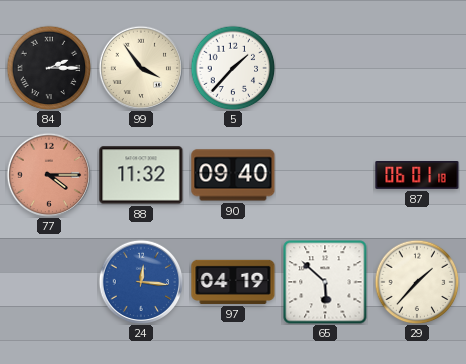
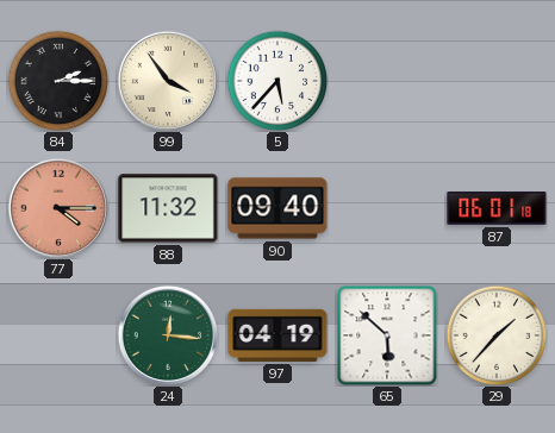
5: 1:37 -> 5:37
24 dial: blue -> green
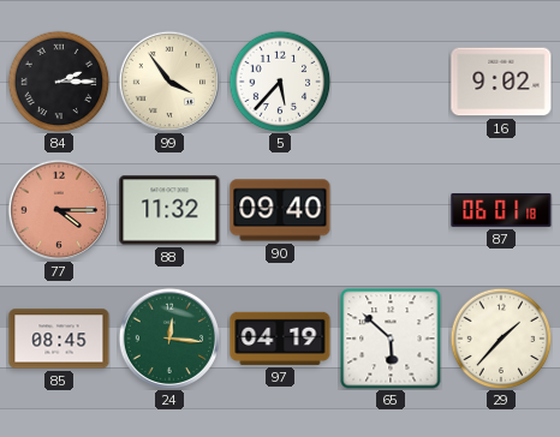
16: none -> 9:02
85: none -> 08:45
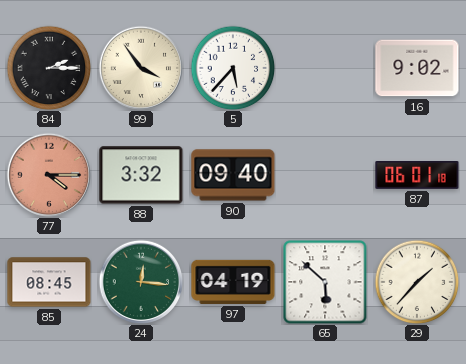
88: 11:32 -> 3:32
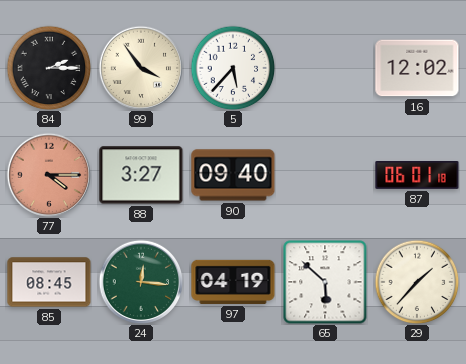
16: 9:02 -> 12:02
88: 3:32 -> 3:27
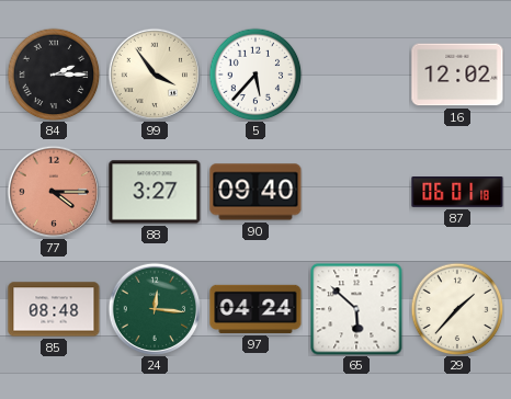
85: 08:45 -> 08:48
97: 04:19 -> 04:24
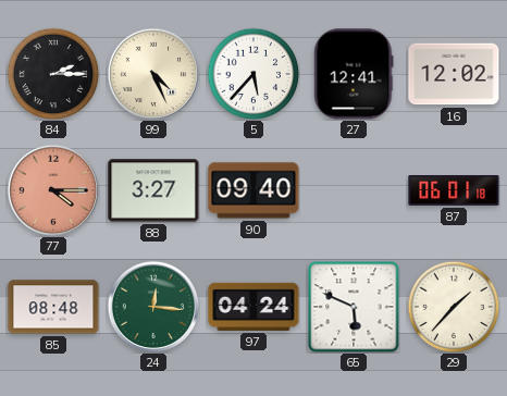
99: 3:54 -> 4:26
27: none -> 12:41
65: 5:52 -> 5:49
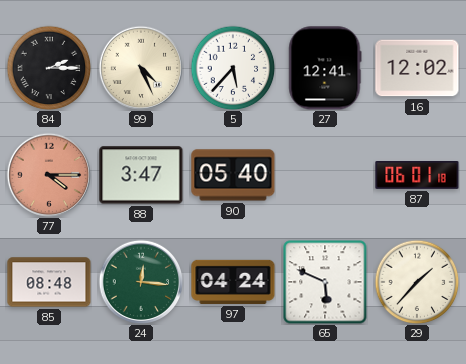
88: 3:27 -> 3:47
90: 09:40 -> 05:40
